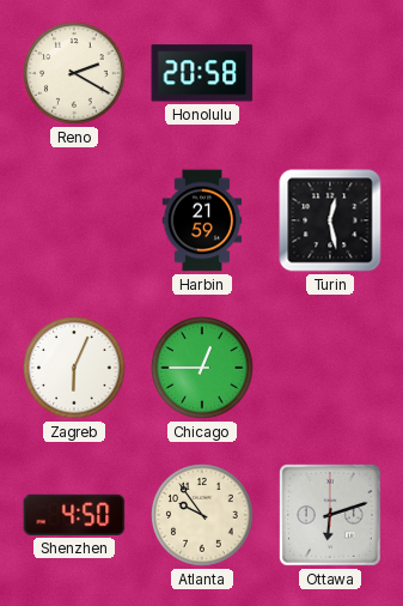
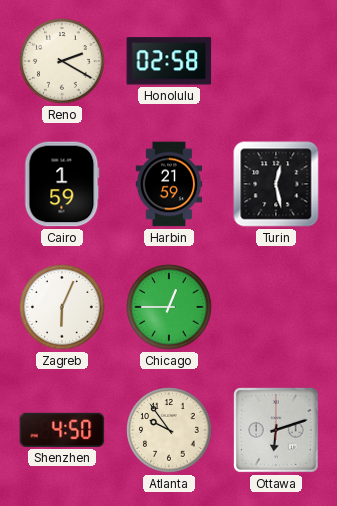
Honolulu: 20:58 -> 02:58
Cairo: none -> 1:59
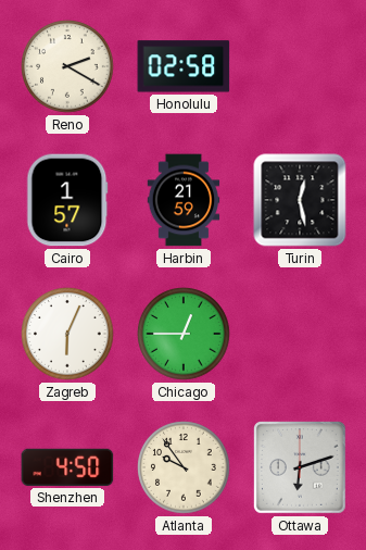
Cairo: 1:59 -> 1:57
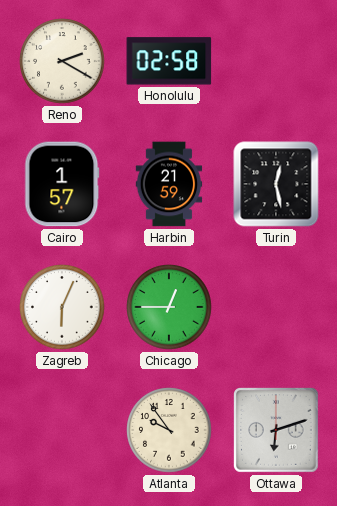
Shenzhen: 4:50 -> none
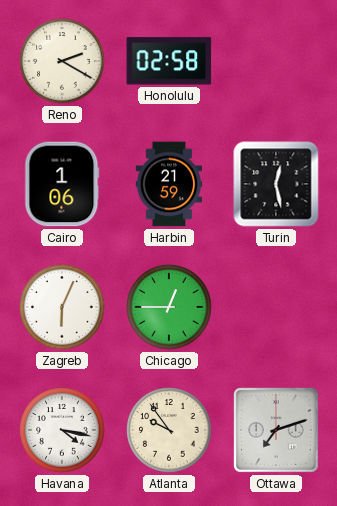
Cairo: 1:57 -> 1:06
Havana: none -> 4:17
Ottawa: 6:12 -> 7:12
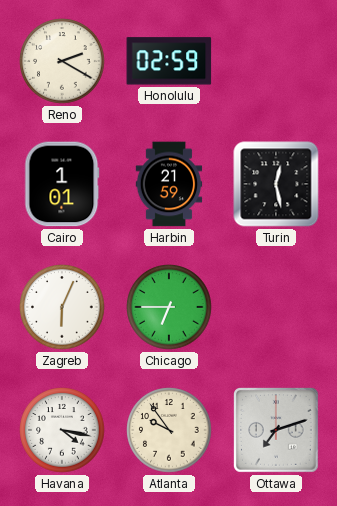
Honolulu: 02:58 -> 02:59
Cairo: 1:06 -> 1:01
Chicago: 12:45 -> 6:45
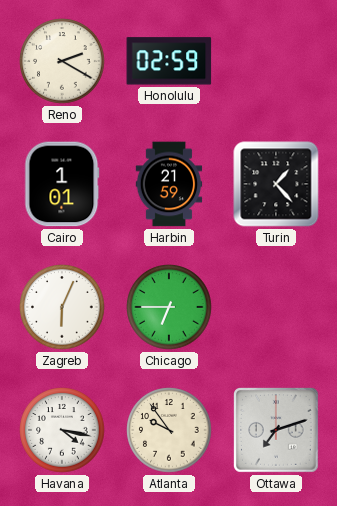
Turin: 12:28 -> 1:23
